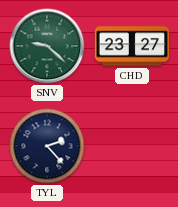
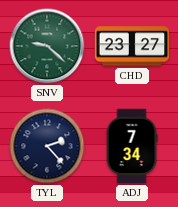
ADJ: none -> 7:34
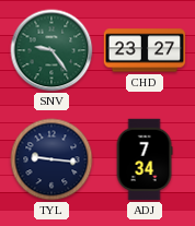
SNV: 9:22 -> 9:24
TYL: 2:23 -> 9:16
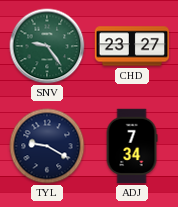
TYL: 9:16 -> 9:20
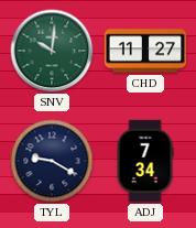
SNV: 9:24 -> 10:01
CHD: 23:27 -> 11:27
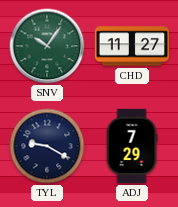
SNV: 10:01 -> 10:06
ADJ: 7:34 -> 7:29
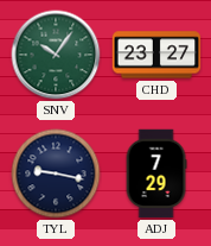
CHD: 11:27 -> 23:27
TYL: 9:20 -> 9:17
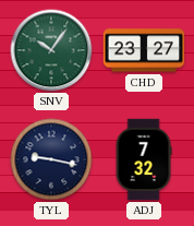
ADJ: 7:29 -> 7:32
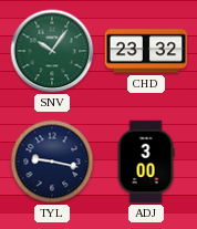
CHD: 23:27 -> 23:32
ADJ: 7:32 -> 3:00
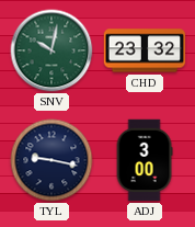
SNV: 10:06 -> 10:02
